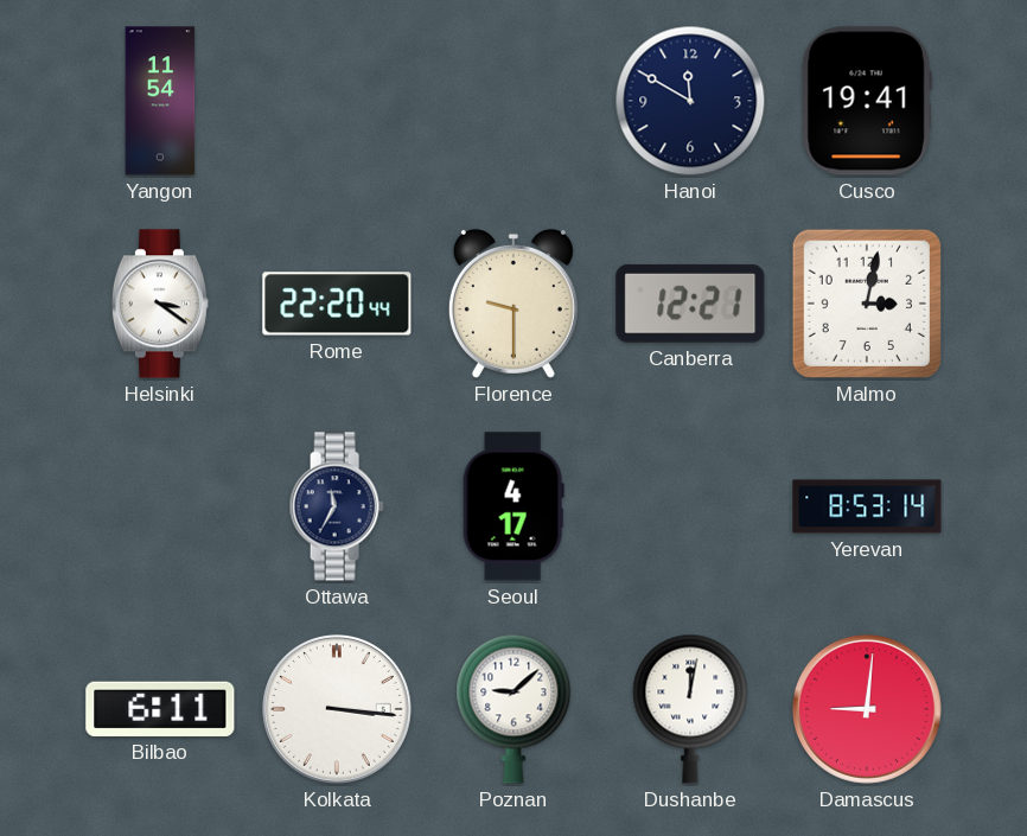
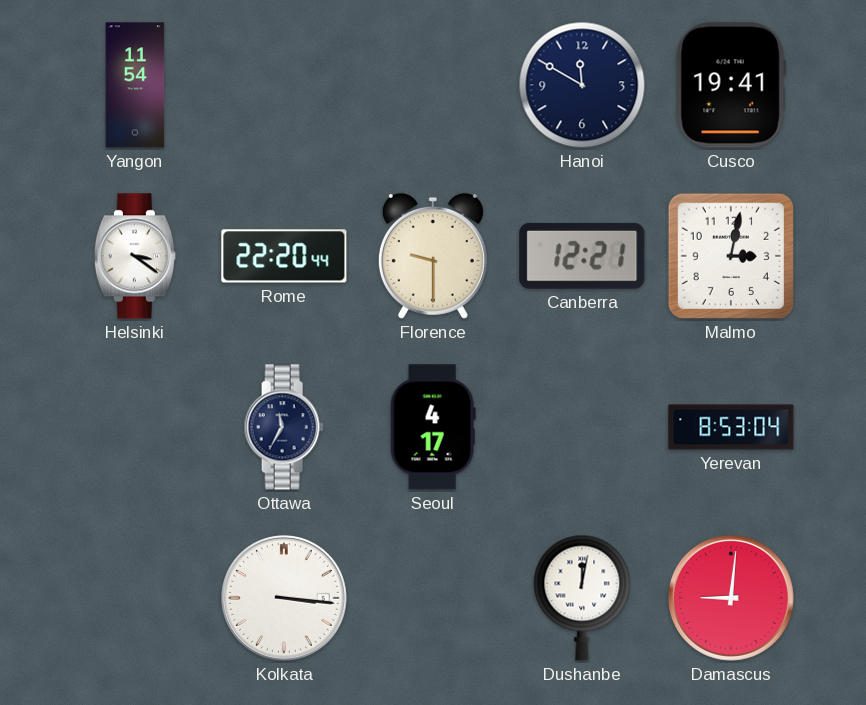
Yerevan: 8:53:14 -> 8:53:04
Bilbao: 6:11 -> none
Poznan: 9:08 -> none
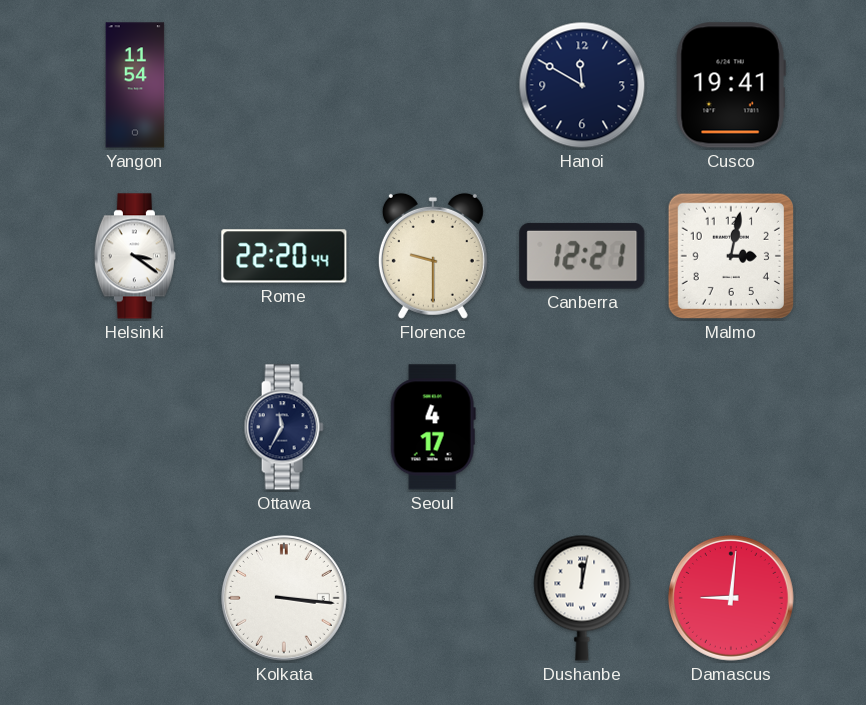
Yerevan: 8:53 -> none
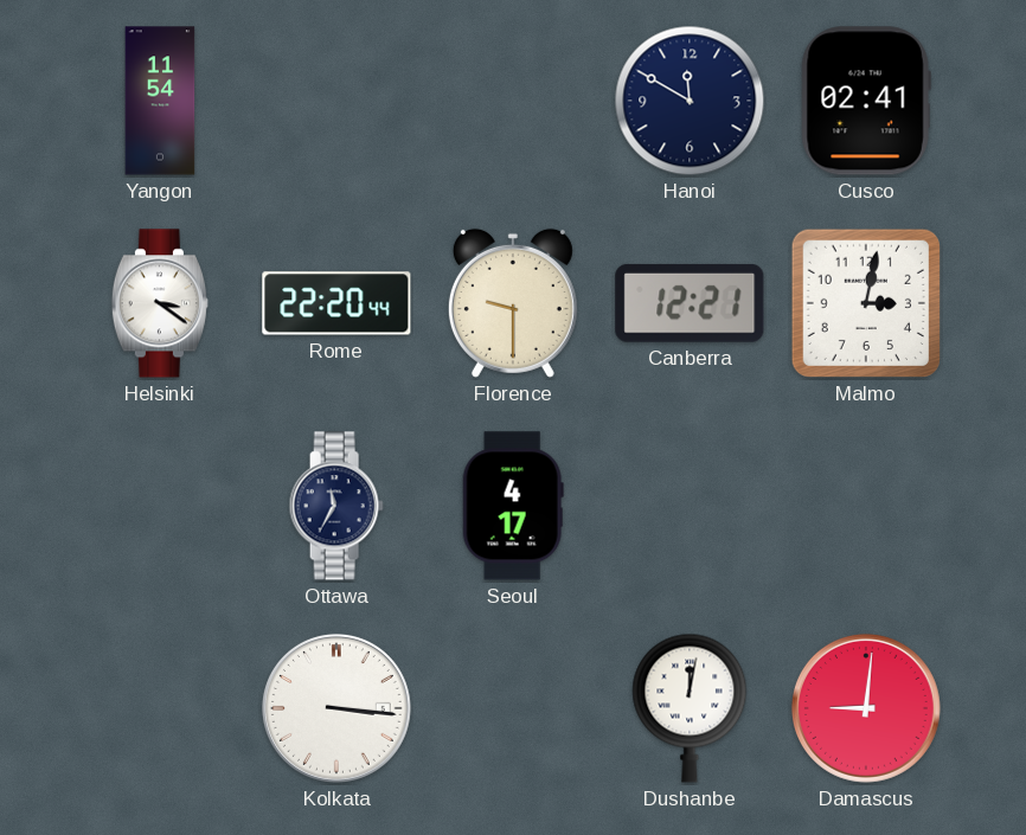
Cusco: 19:41 -> 02:41
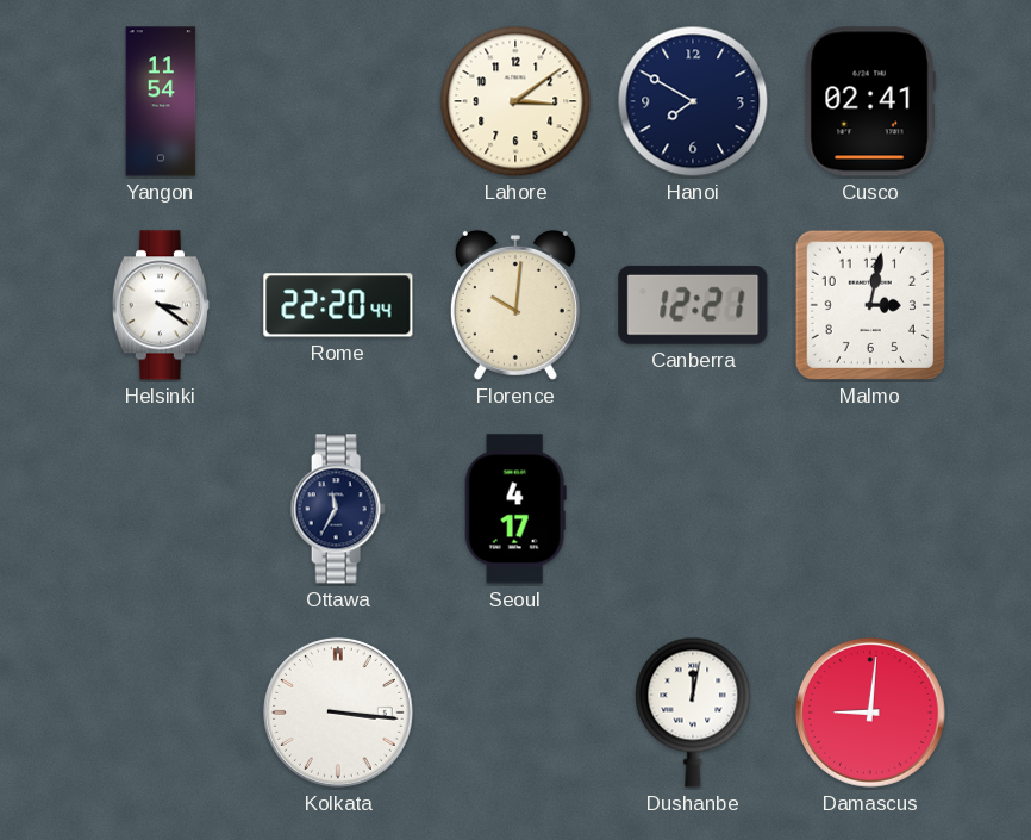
Lahore: none -> 3:09
Hanoi: 11:50 -> 7:50
Florence: 9:30 -> 10:01
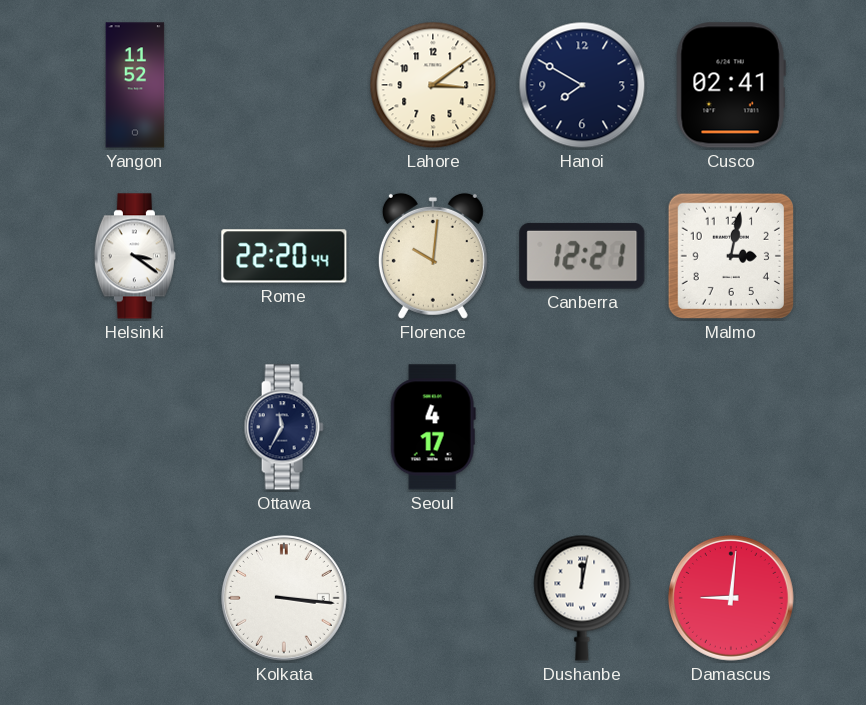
Yangon: 11:54 -> 11:52
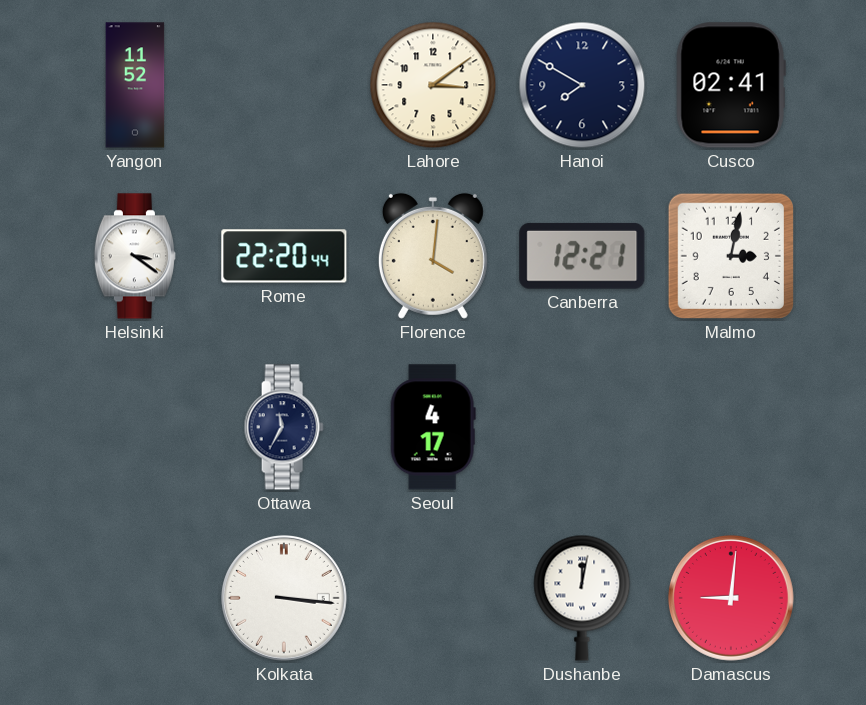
Florence: 10:01 -> 4:01
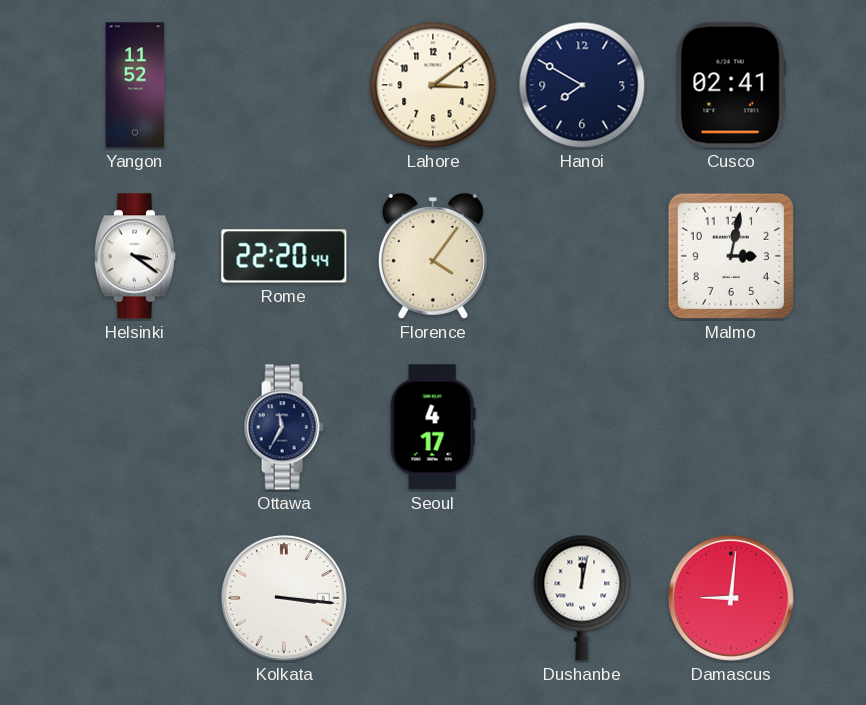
Florence: 4:01 -> 4:06
Canberra: 12:21 -> none
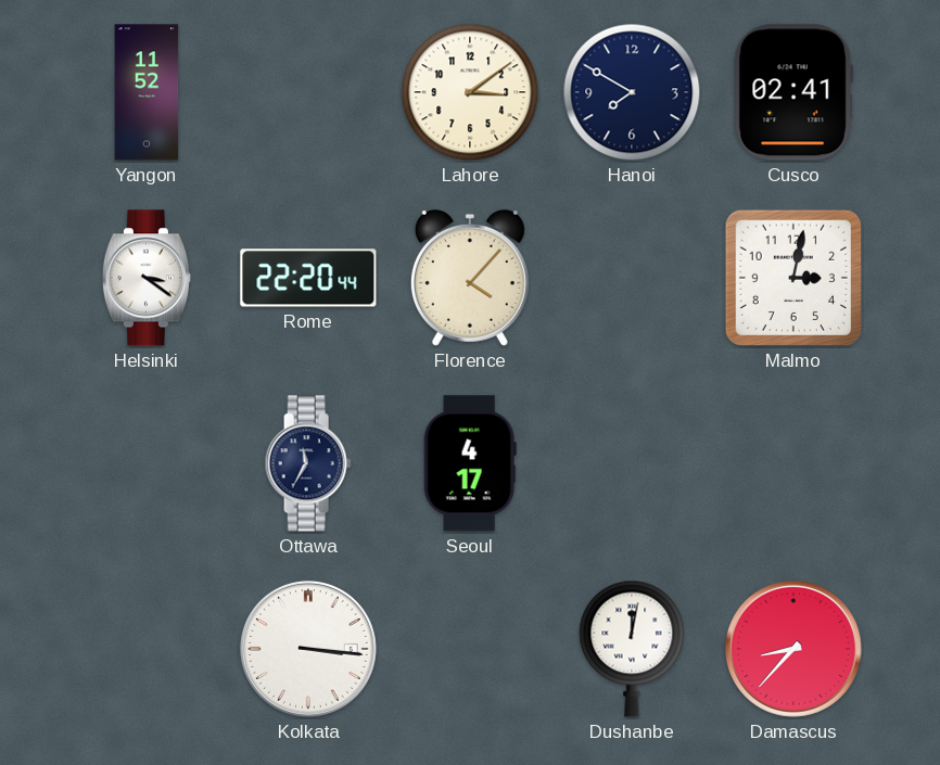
Florence: 4:06 -> 4:07
Damascus: 9:01 -> 8:37
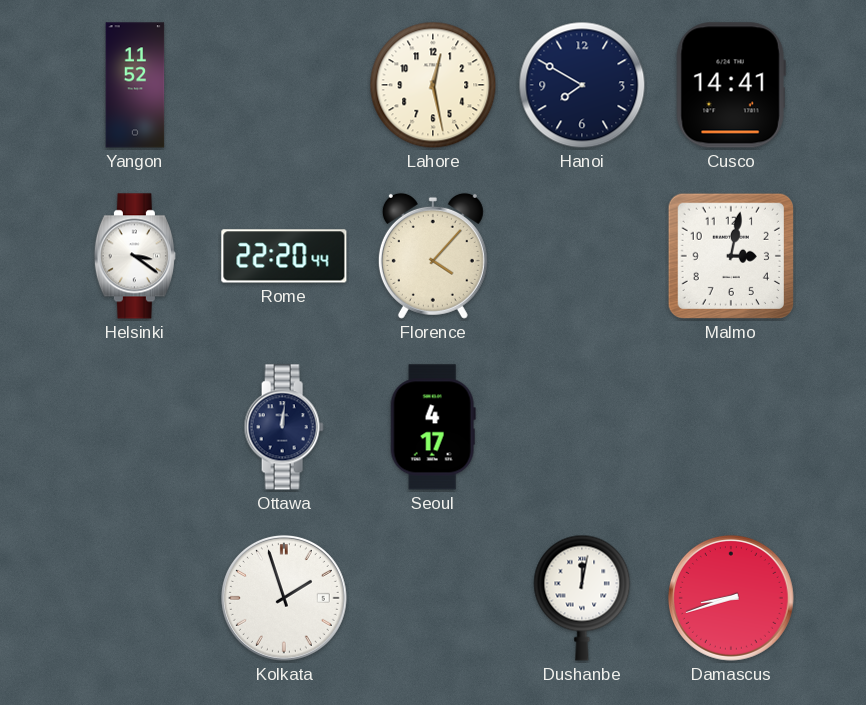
Lahore: 3:09 -> 12:28
Cusco: 02:41 -> 14:41
Ottawa: 11:35 -> 12:01
Kolkata: 3:16 -> 1:57
Damascus: 8:37 -> 8:42
